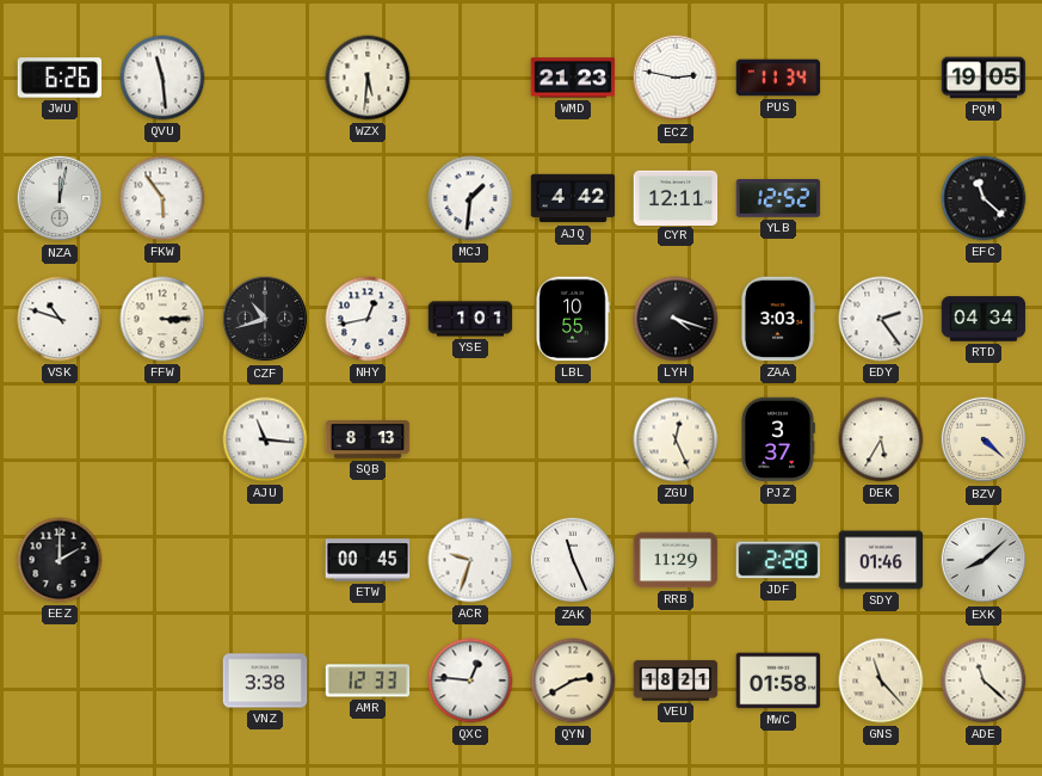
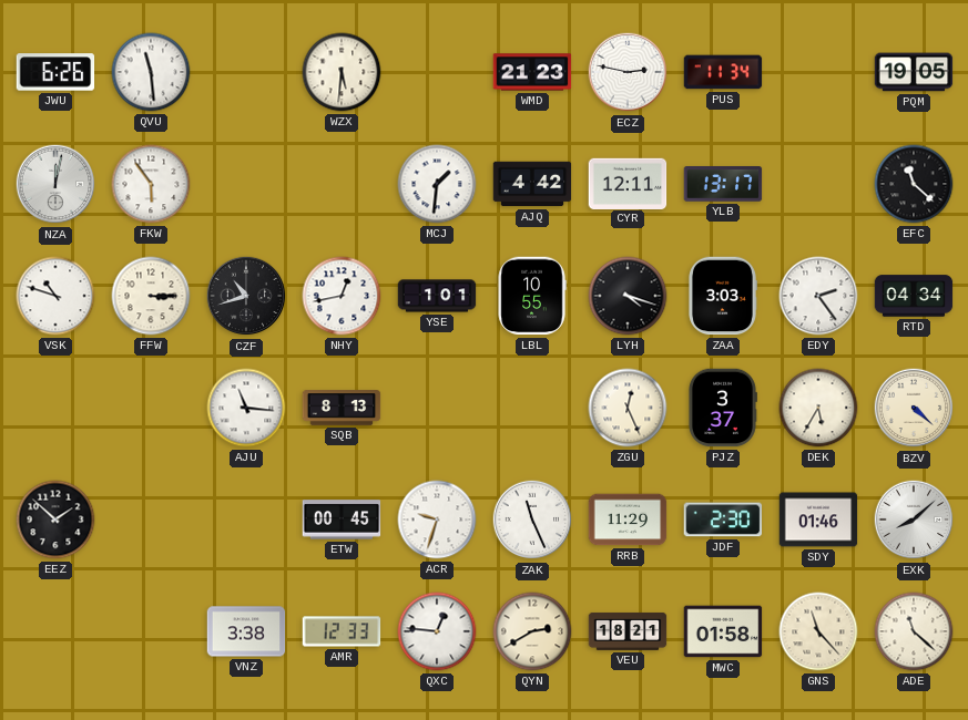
YLB: 12:52 -> 13:17
EEZ: 2:00 -> 1:52
JDF: 2:28 -> 2:30
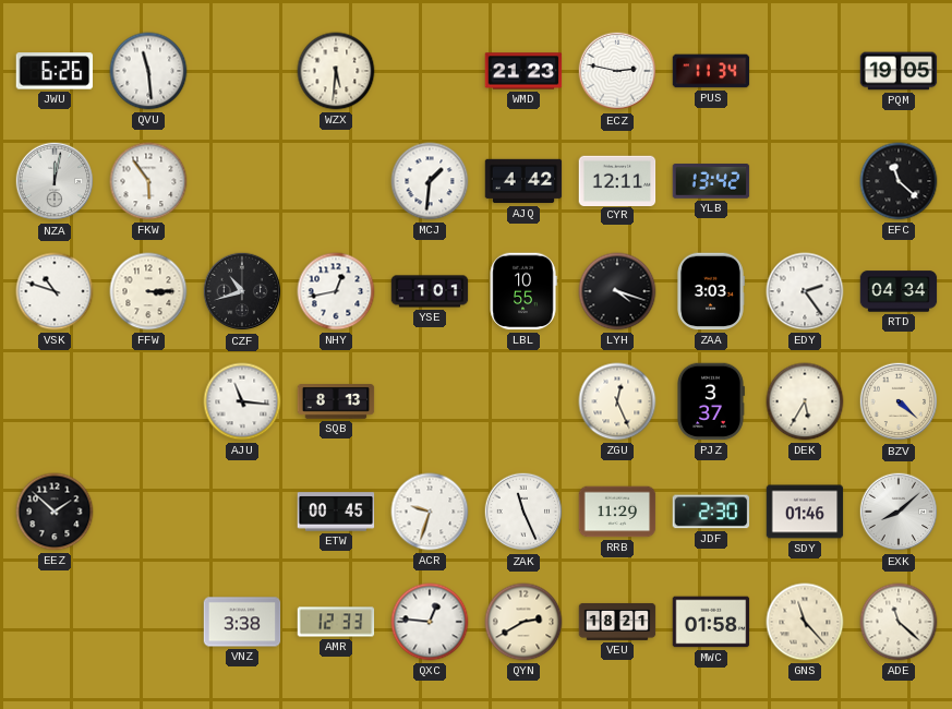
YLB: 13:17 -> 13:42
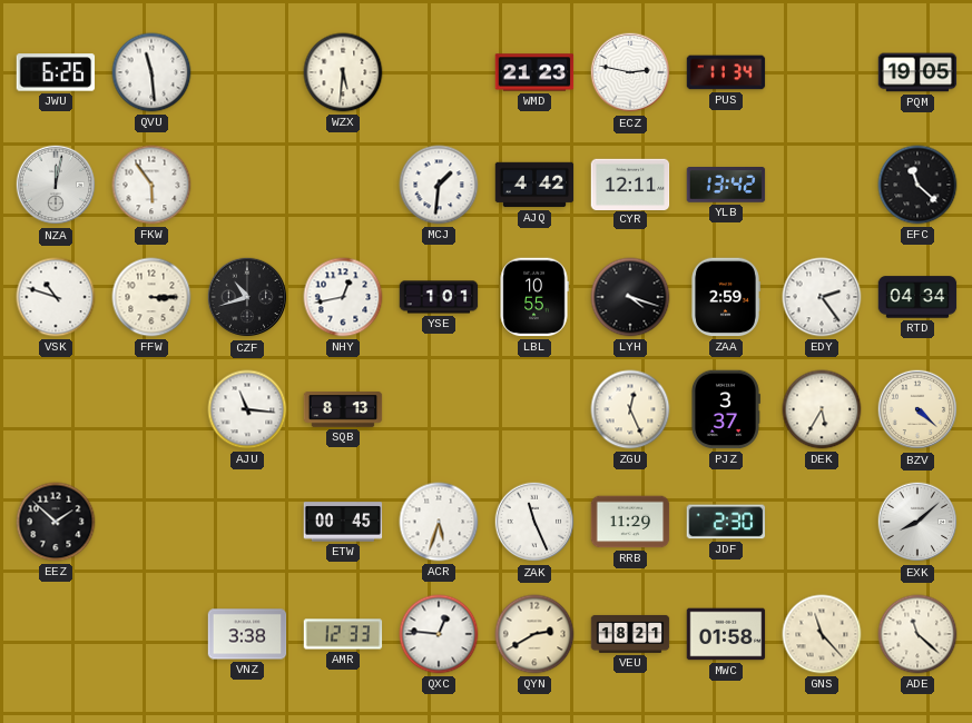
ZAA: 3:03 -> 2:59
ACR: 9:33 -> 5:33
SDY: 01:46 -> none
